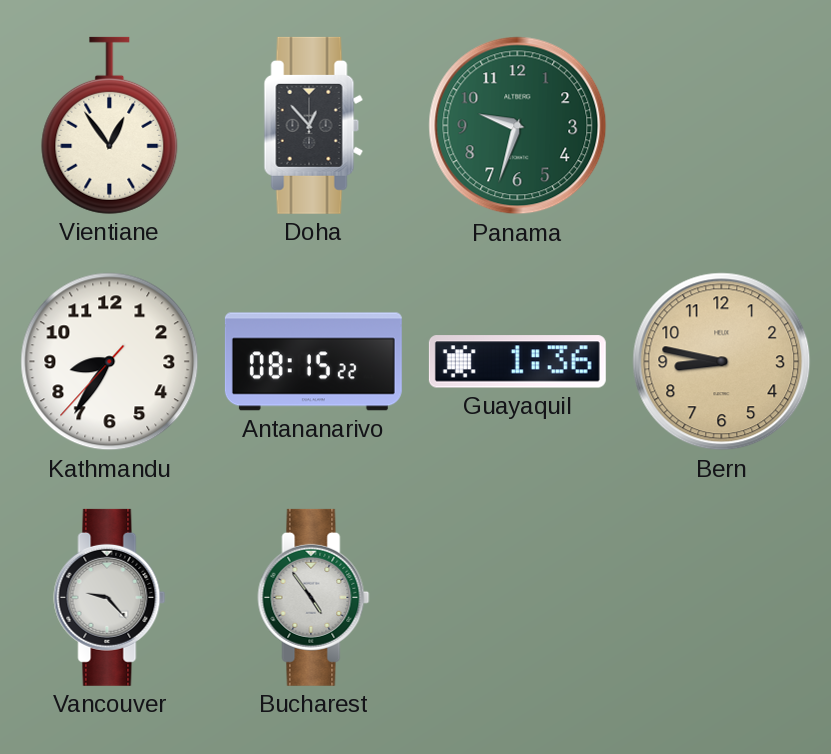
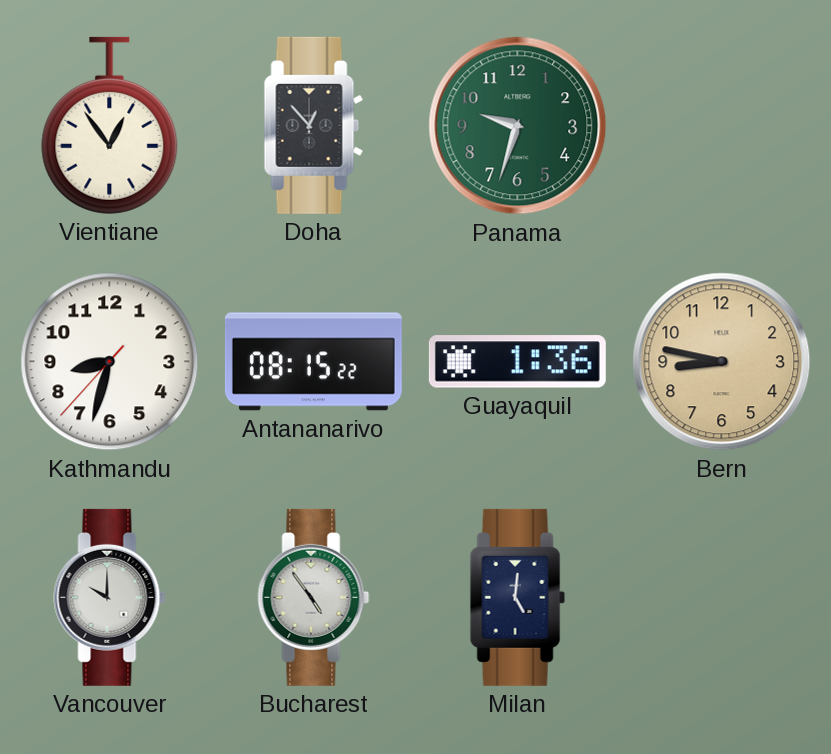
Kathmandu: 8:35 -> 8:32
Vancouver: 9:23 -> 10:00
Milan: none -> 5:01
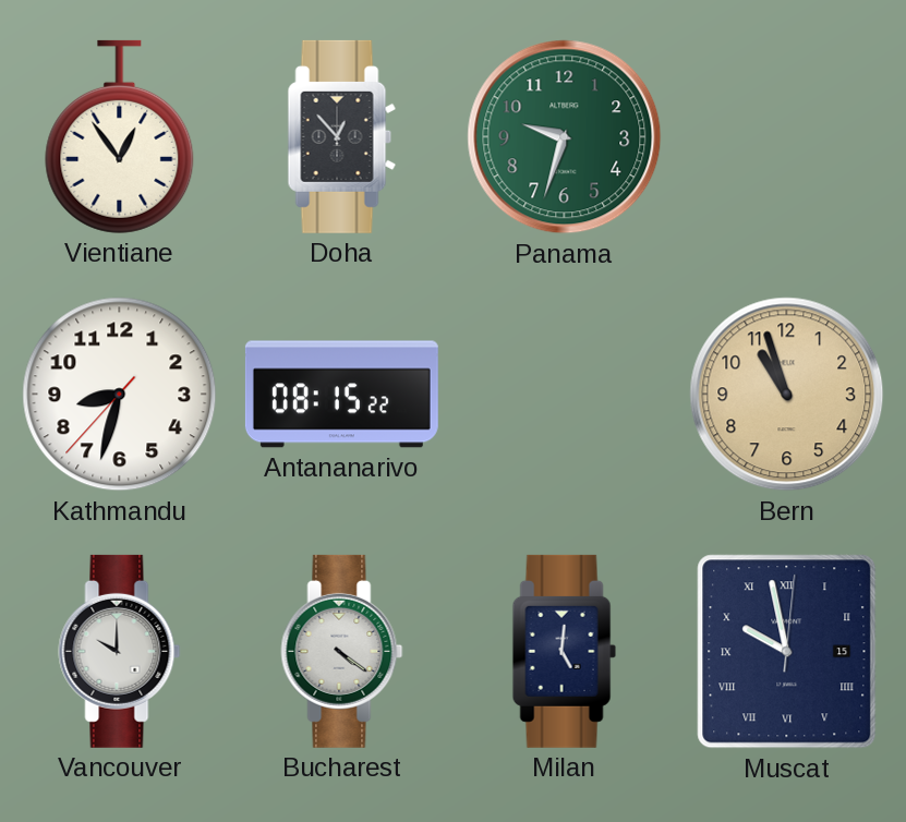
Guayaquil: 1:36 -> none
Bern: 8:47 -> 10:57
Bucharest: 4:54 -> 4:21
Muscat: none -> 9:58
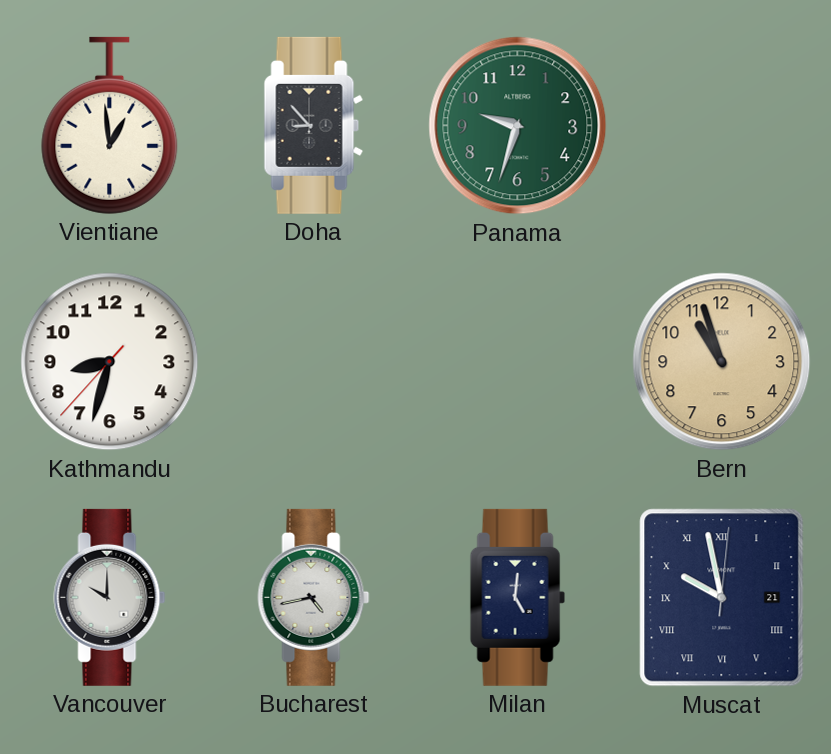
Vientiane: 12:54 -> 12:59
Doha: 12:53 -> 8:53
Antananarivo: 08:15 -> none
Bucharest: 4:21 -> 4:43
Muscat date: 15 -> 21
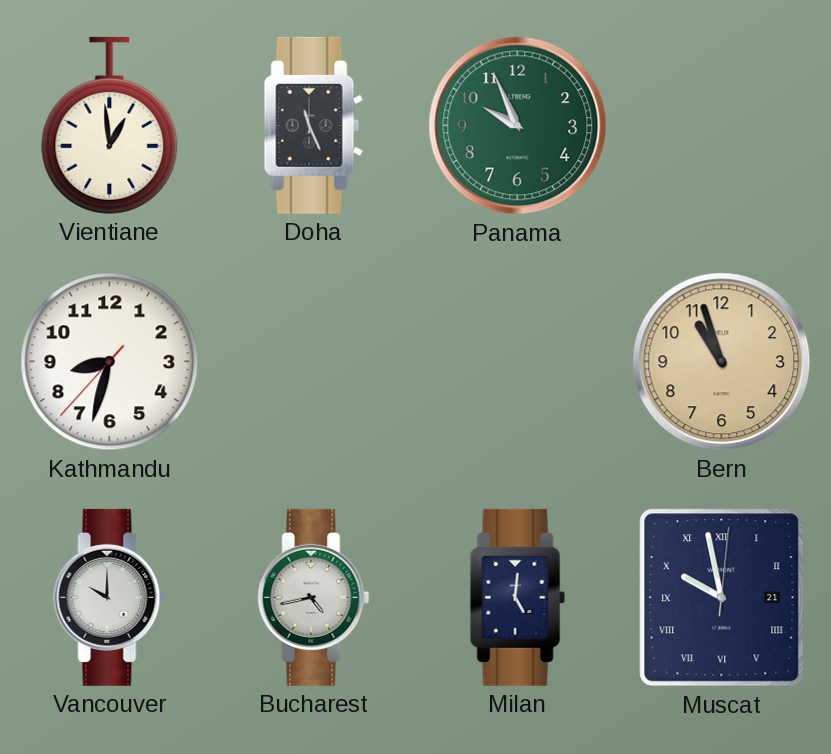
Doha: 8:53 -> 11:26
Panama: 9:33 -> 9:56
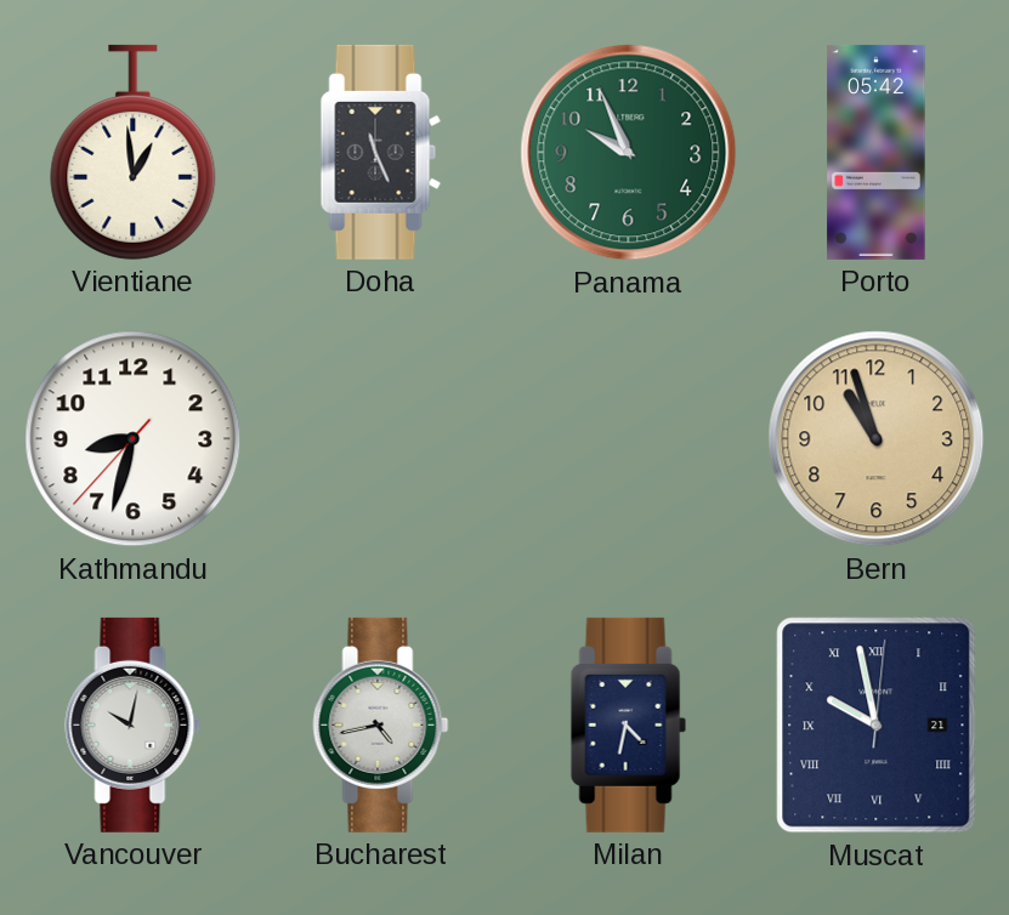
Porto: none -> 05:42
Vancouver: 10:00 -> 10:02
Milan: 5:01 -> 4:32
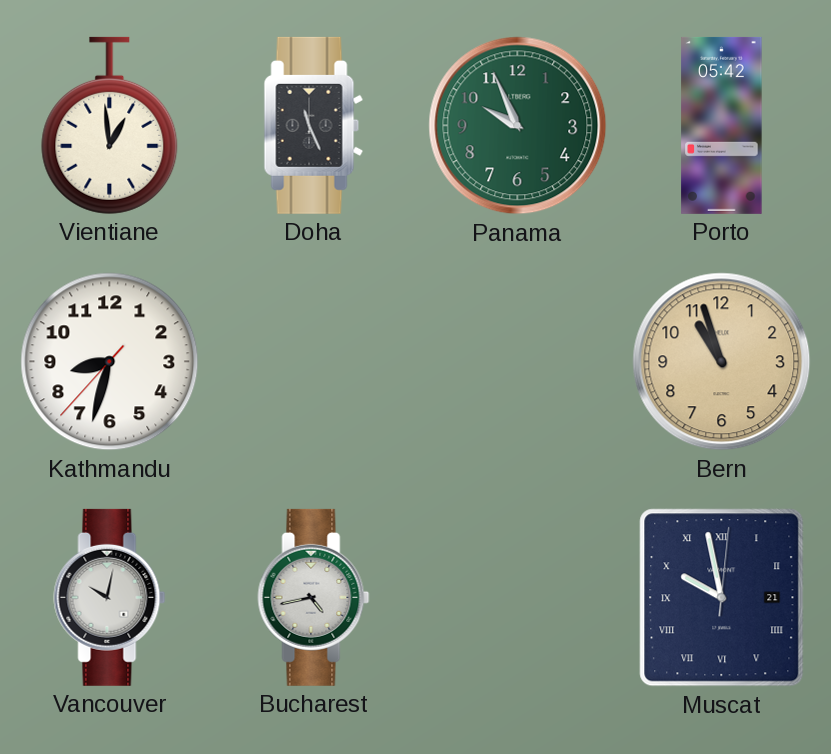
Milan: 4:32 -> none
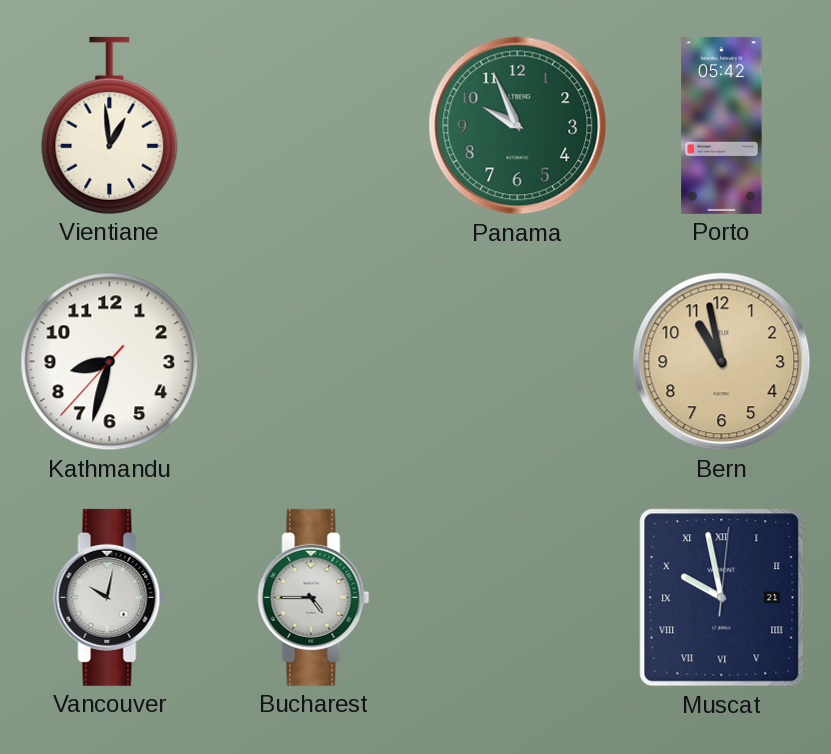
Doha: 11:26 -> none
Bern: 10:57 -> 10:58
Bucharest: 4:43 -> 4:45
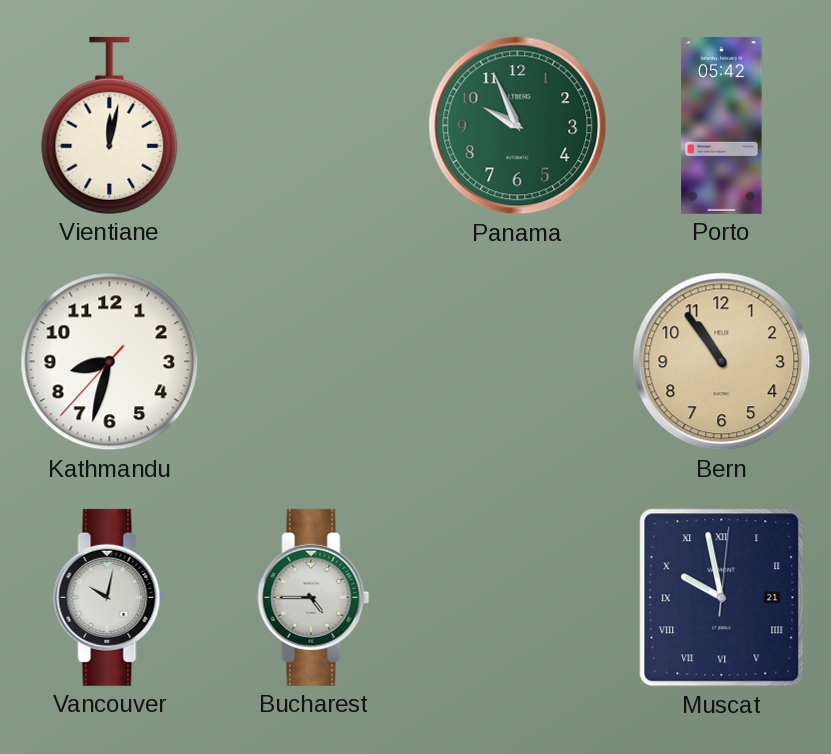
Vientiane: 12:59 -> 12:02
Bern: 10:58 -> 10:54
